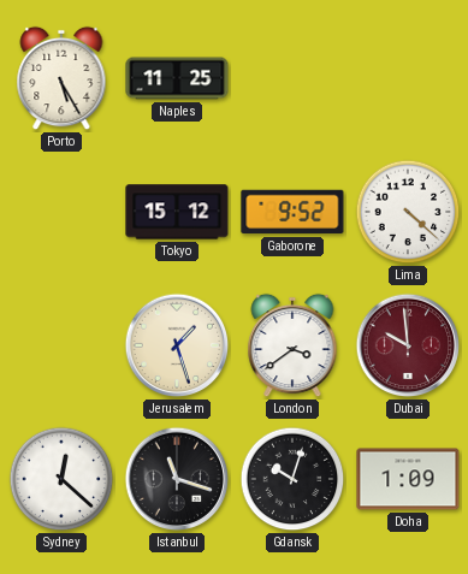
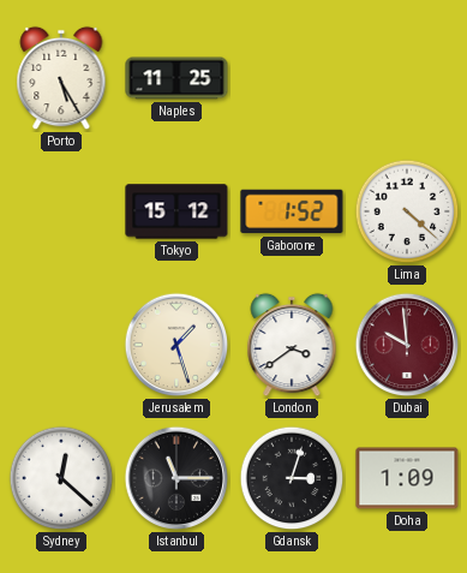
Gaborone: 9:52 -> 1:52
Istanbul: 11:18 -> 11:15
Gdansk: 10:03 -> 3:03
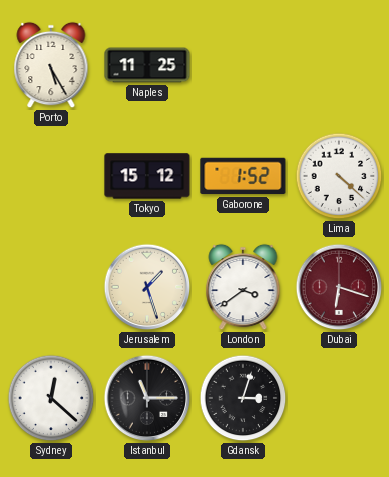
Dubai: 9:59 -> 6:18
Doha: 1:09 -> none
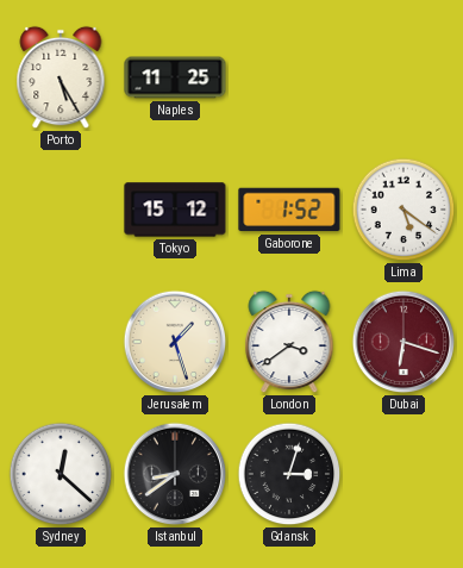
Lima: 4:22 -> 5:21
Istanbul: 11:15 -> 8:39
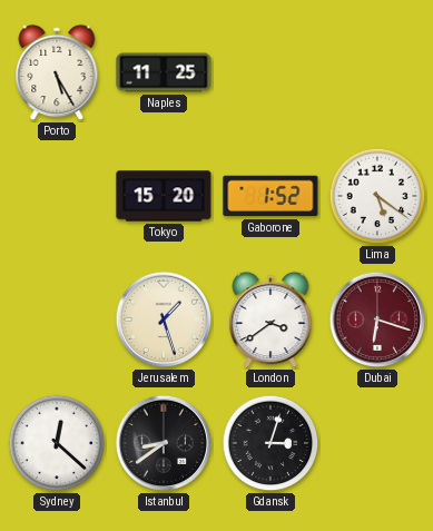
Tokyo: 15:12 -> 15:20
